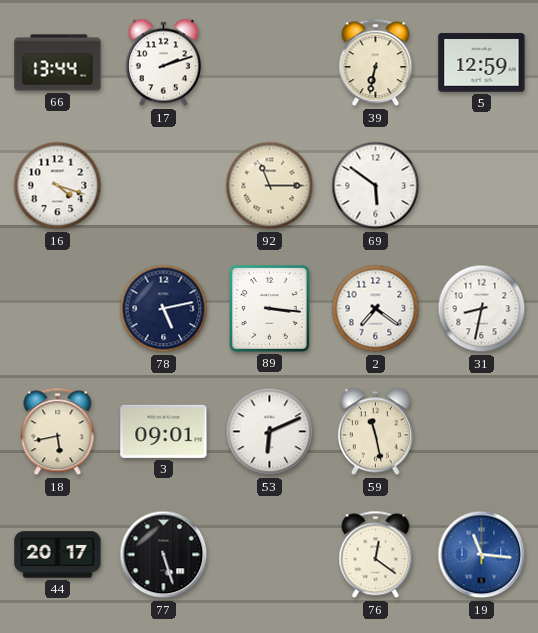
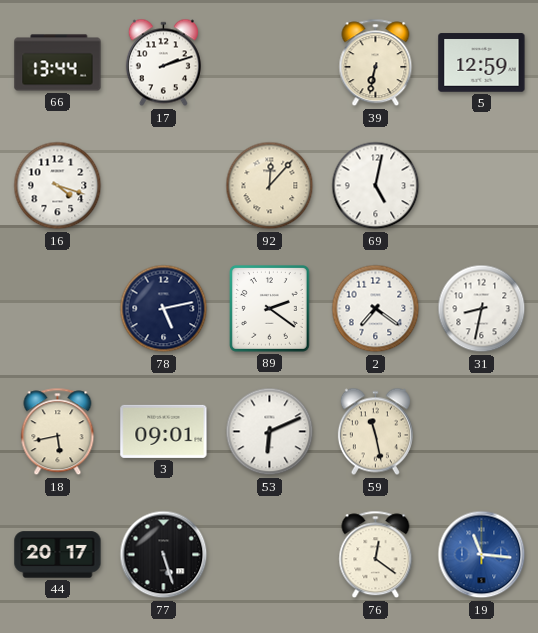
92: 11:15 -> 12:07
69: 5:51 -> 5:02
89: 3:16 -> 2:21
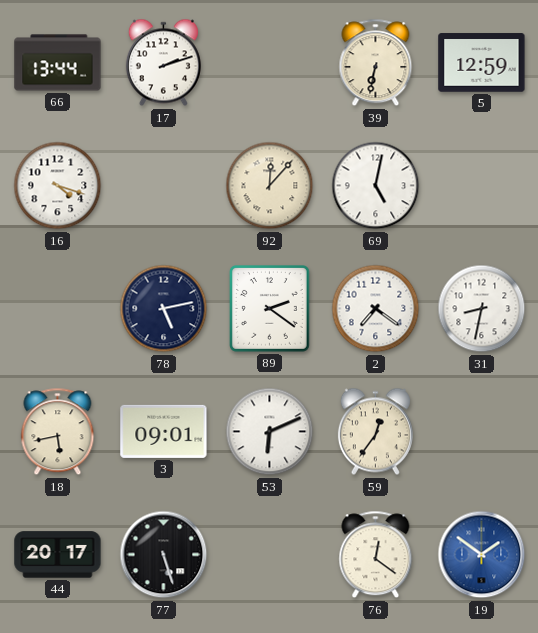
59: 11:28 -> 12:36
19: 11:16 -> 1:51
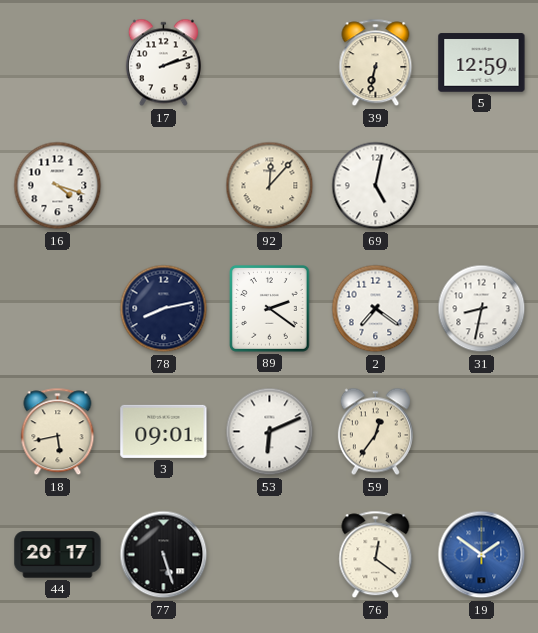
66: 13:44 -> none
78: 5:13 -> 8:13
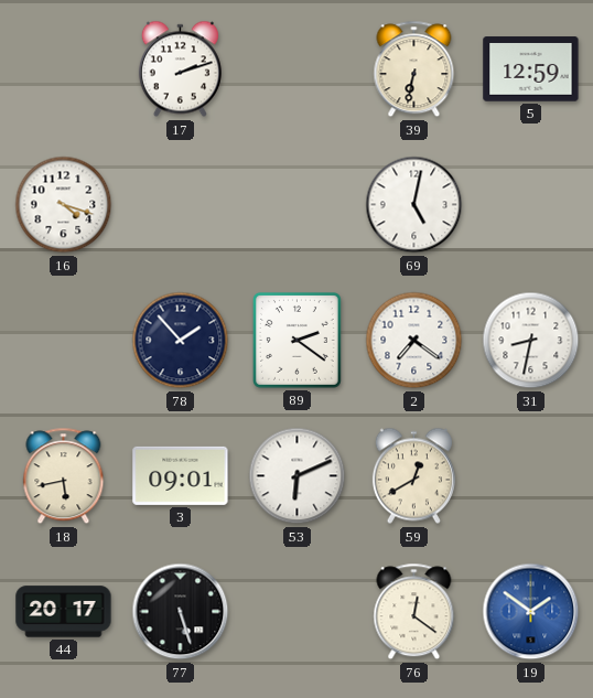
92: 12:07 -> none
78: 8:13 -> 1:53
59: 12:36 -> 12:40
